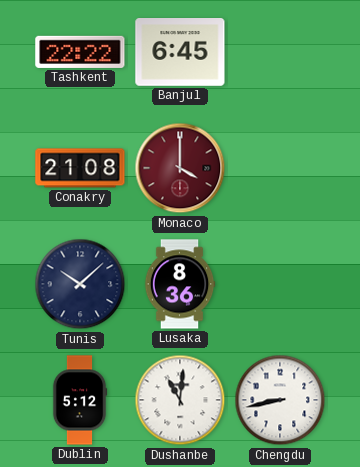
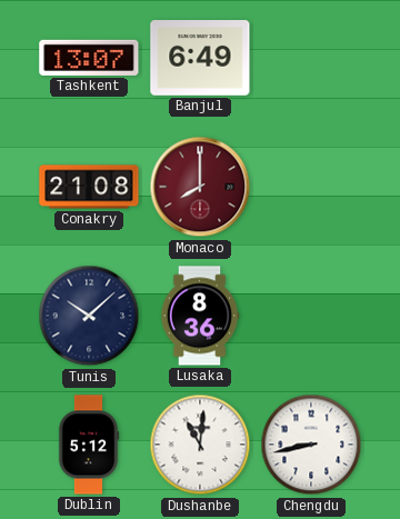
Tashkent: 22:22 -> 13:07
Banjul: 6:45 -> 6:49
Monaco: 4:00 -> 8:00
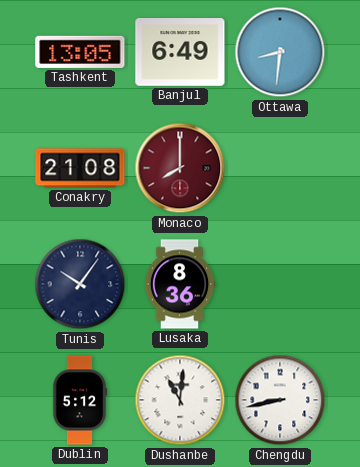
Tashkent: 13:07 -> 13:05
Ottawa: none -> 8:31
Tunis: 10:08 -> 10:06
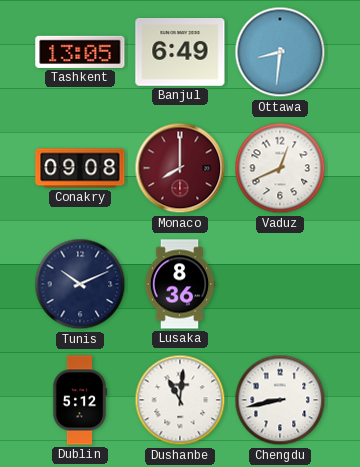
Conakry: 21:08 -> 09:08
Vaduz: none -> 12:41
Tunis: 10:06 -> 10:11
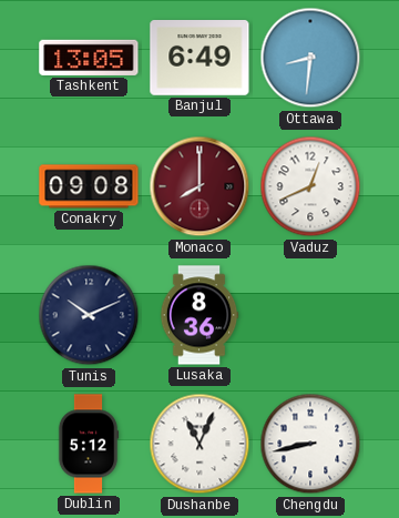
Dushanbe: 11:01 -> 11:04
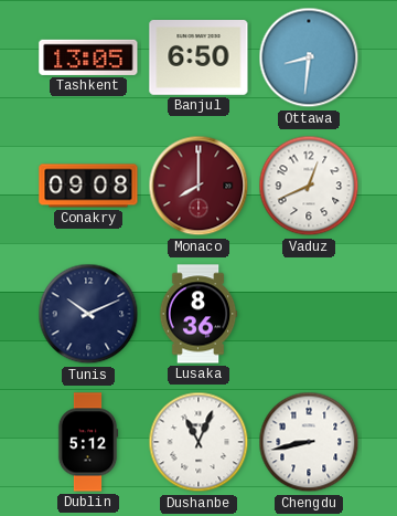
Banjul: 6:49 -> 6:50
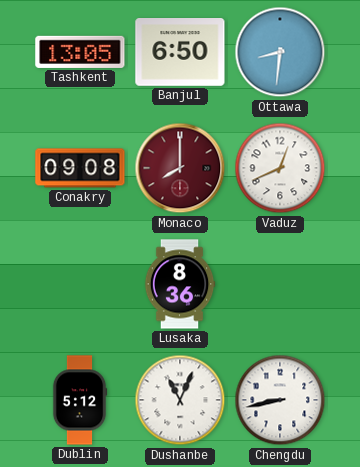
Tunis: 10:11 -> none
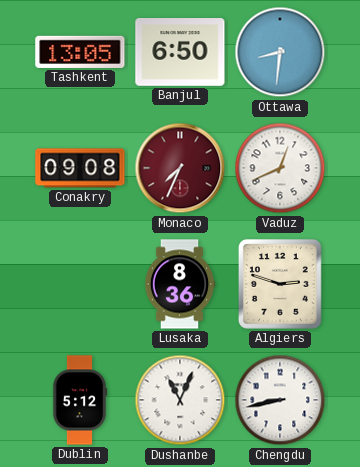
Monaco: 8:00 -> 7:34
Algiers: none -> 2:48
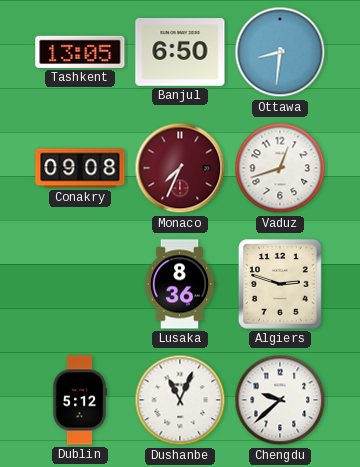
Vaduz: 12:41 -> 12:42
Chengdu: 8:43 -> 9:38
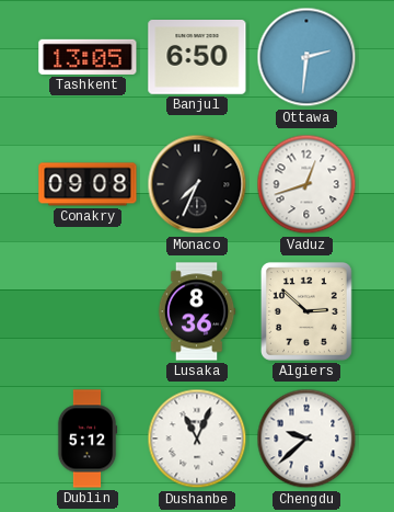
Ottawa: 8:31 -> 2:31
Monaco dial: burgundy -> black
Algiers: 2:48 -> 2:52
